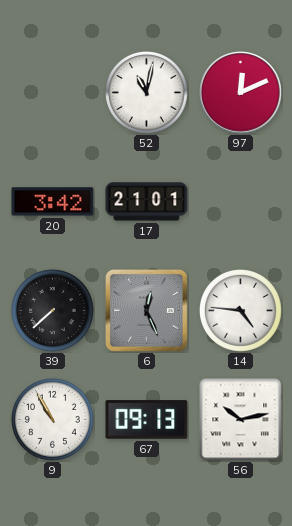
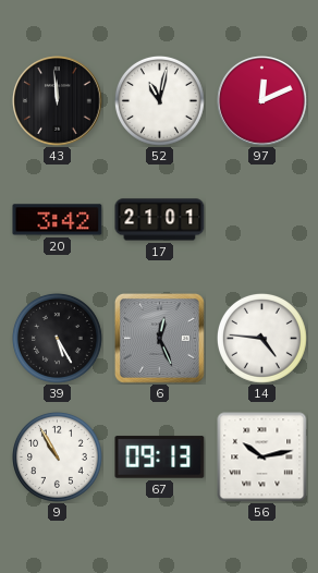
43: none -> 11:59
39: 7:38 -> 5:25
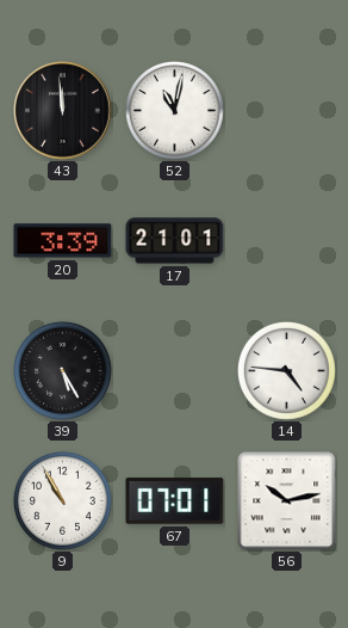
97: 12:11 -> none
20: 3:42 -> 3:39
6: 12:26 -> none
67: 09:13 -> 07:01
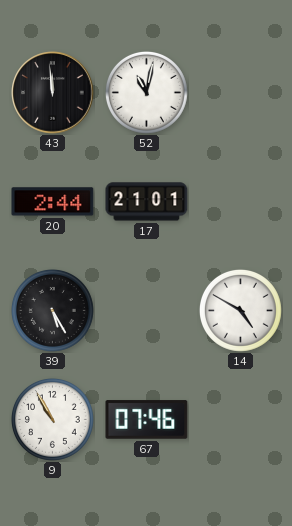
20: 3:39 -> 2:44
14: 4:46 -> 4:50
67: 07:01 -> 07:46
56: 10:13 -> none
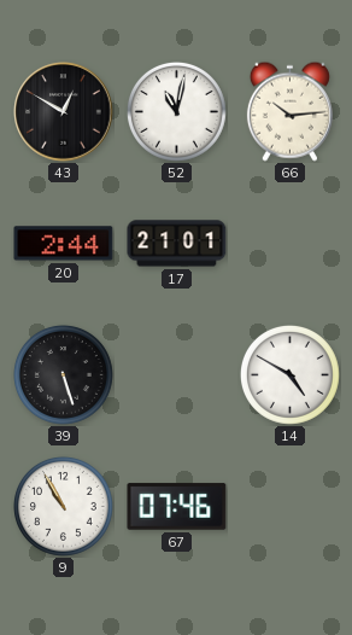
43: 11:59 -> 12:50
66: none -> 10:14
39: 5:25 -> 5:27
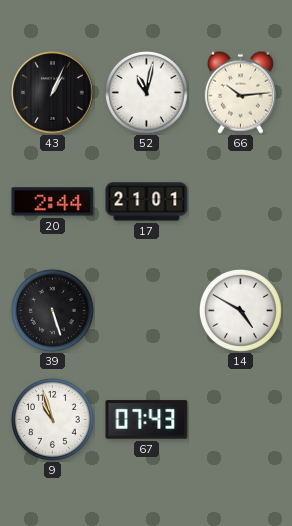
43: 12:50 -> 1:04
9: 10:55 -> 10:57
67: 07:46 -> 07:43
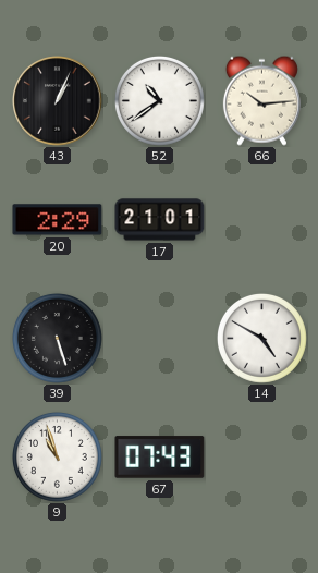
52: 11:02 -> 10:39
20: 2:44 -> 2:29
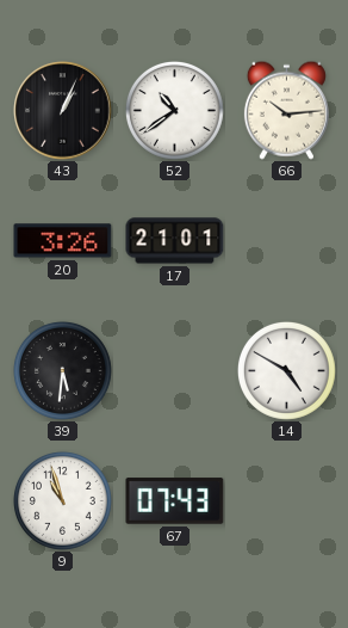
20: 2:29 -> 3:26
39: 5:27 -> 5:31
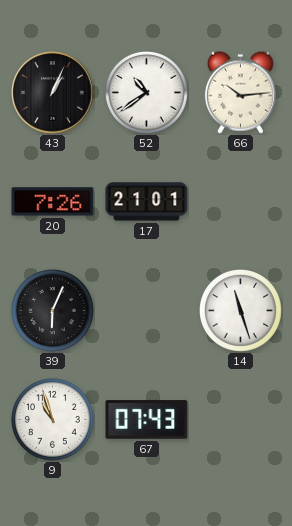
20: 3:26 -> 7:26
39: 5:31 -> 6:04
14: 4:50 -> 11:27
